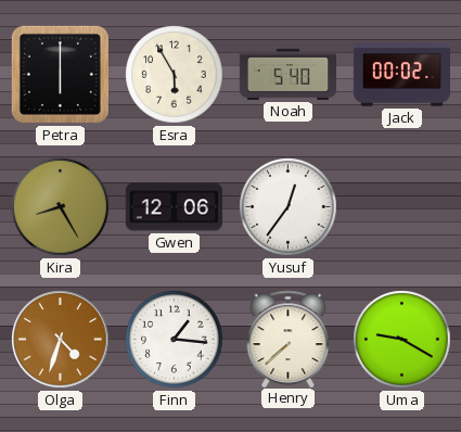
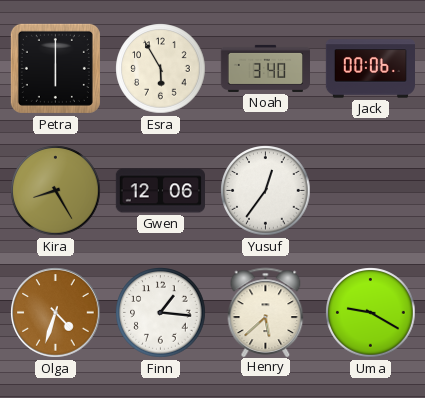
Noah: 5:40 -> 3:40
Jack: 00:02 -> 00:06
Henry: 7:38 -> 5:38
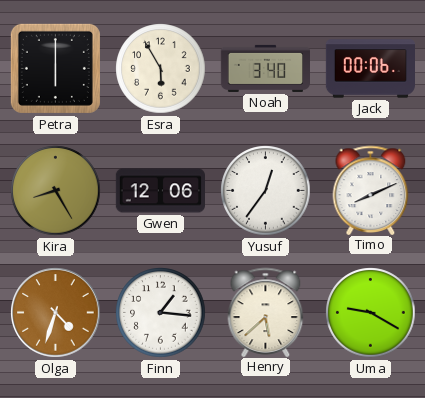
Timo: none -> 8:11
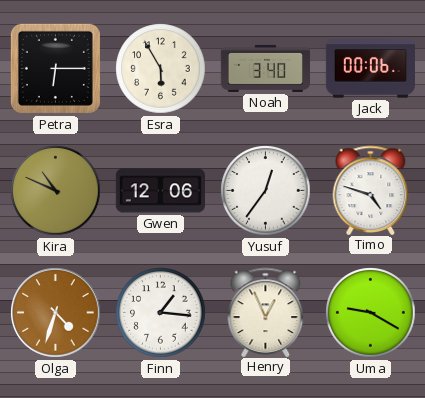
Petra: 6:00 -> 6:15
Kira: 8:25 -> 10:49
Timo: 8:11 -> 4:48
Henry: 5:38 -> 12:56
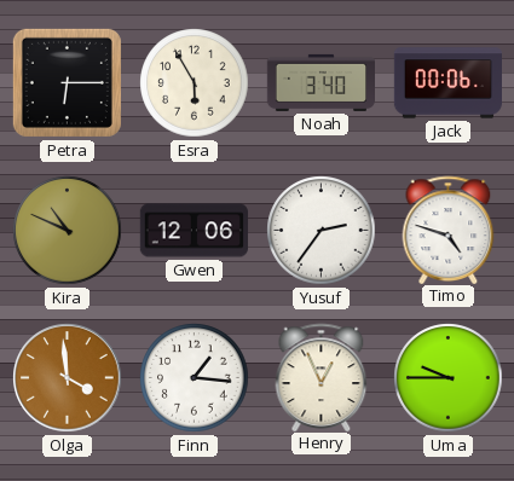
Yusuf: 12:36 -> 2:36
Olga: 4:33 -> 3:59
Uma: 9:20 -> 9:45
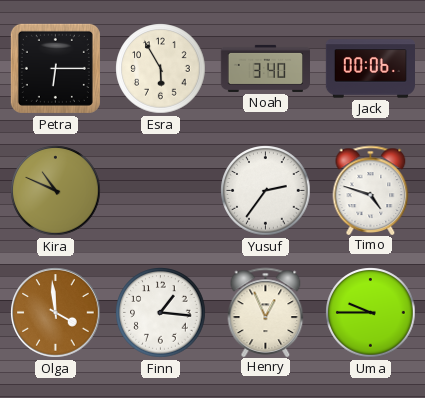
Gwen: 12:06 -> none
